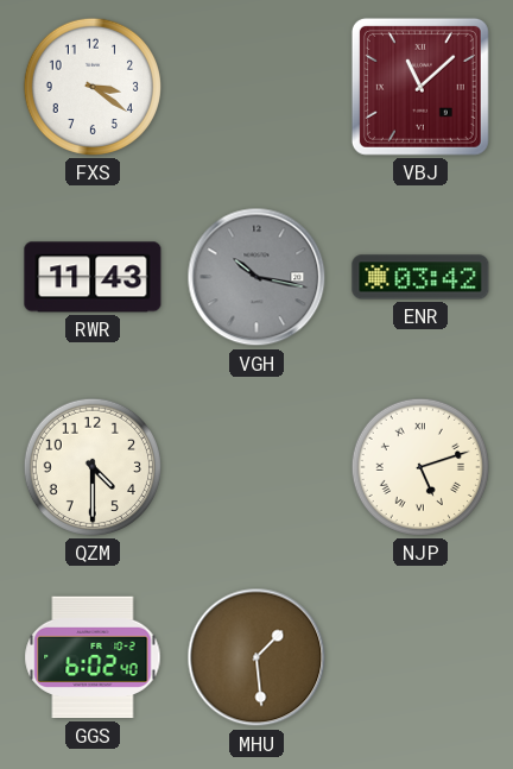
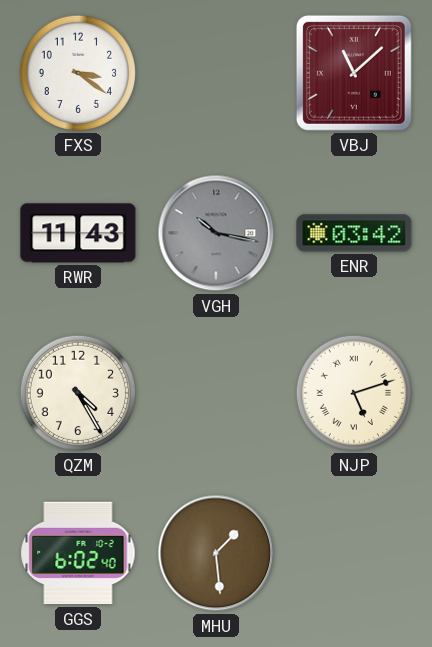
QZM: 4:30 -> 4:25
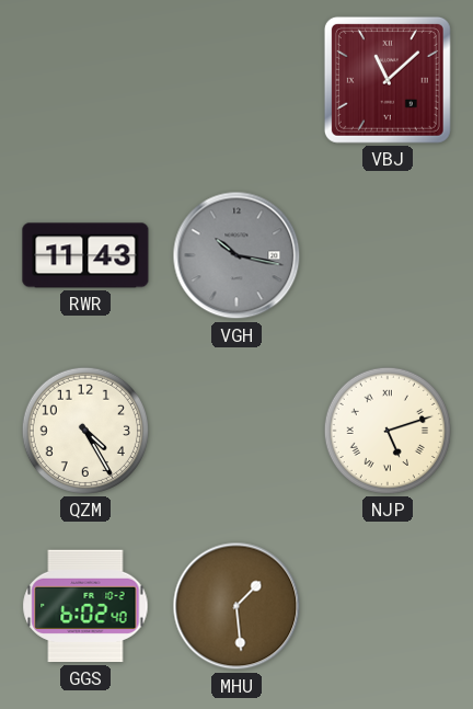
FXS: 3:21 -> none
ENR: 03:42 -> none
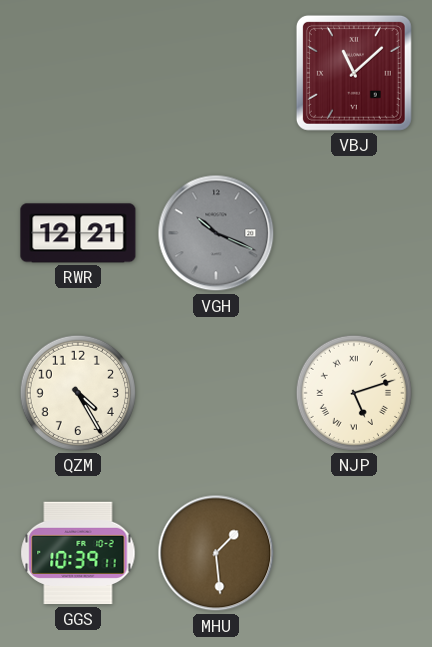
RWR: 11:43 -> 12:21
VGH: 10:17 -> 10:19
GGS: 6:02 -> 10:39
